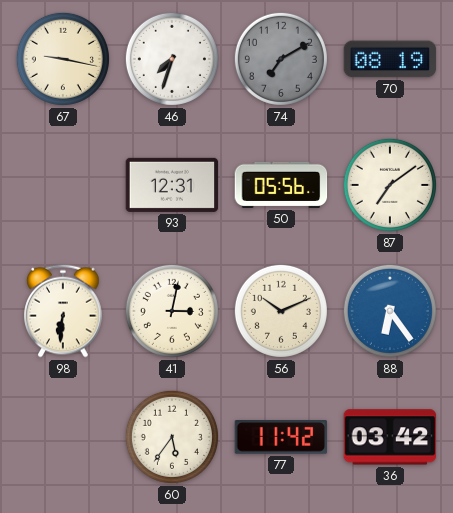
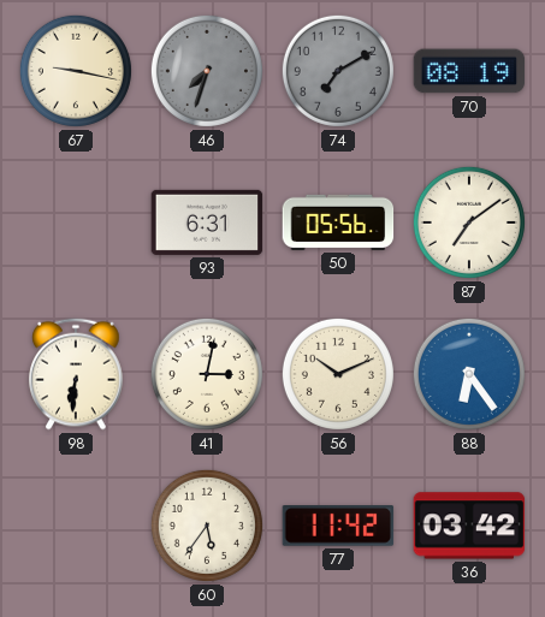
46 dial: white -> grey
93: 12:31 -> 6:31
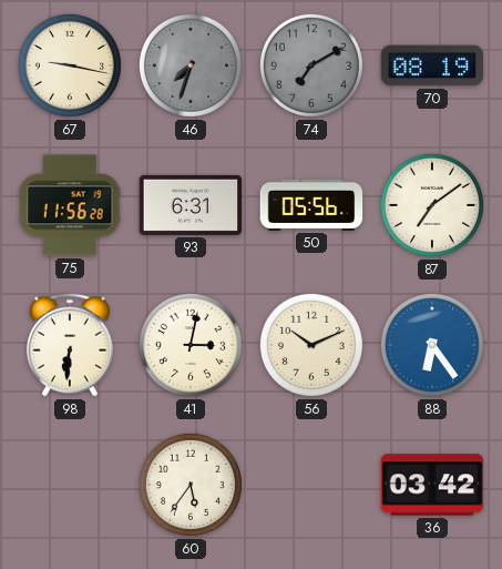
75: none -> 11:56
77: 11:42 -> none
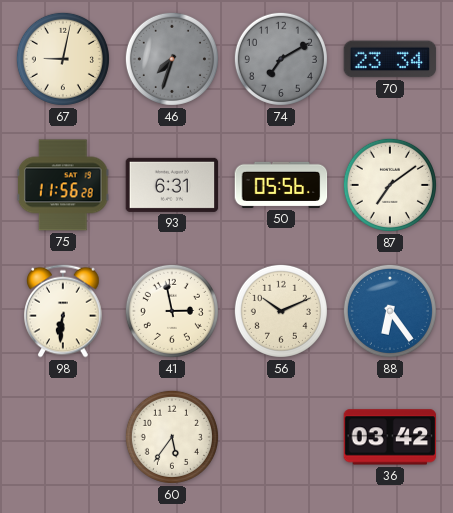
67: 9:17 -> 9:02
70: 08:19 -> 23:34
41: 3:02 -> 2:58
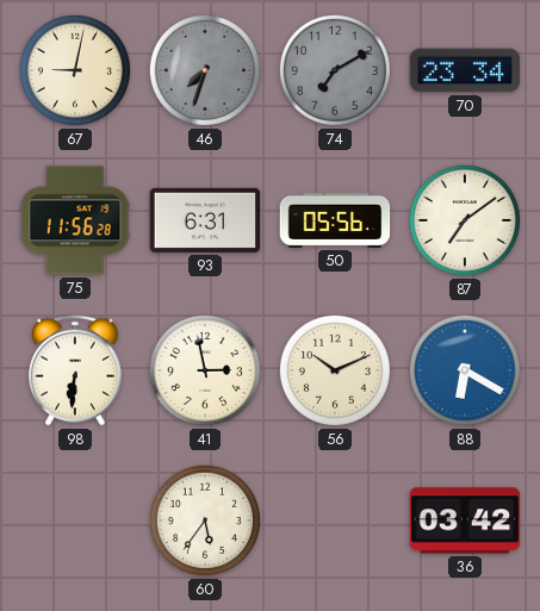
88: 6:24 -> 6:20
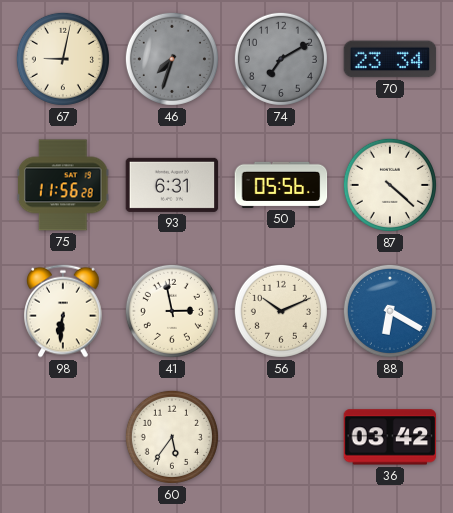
87: 7:09 -> 4:22
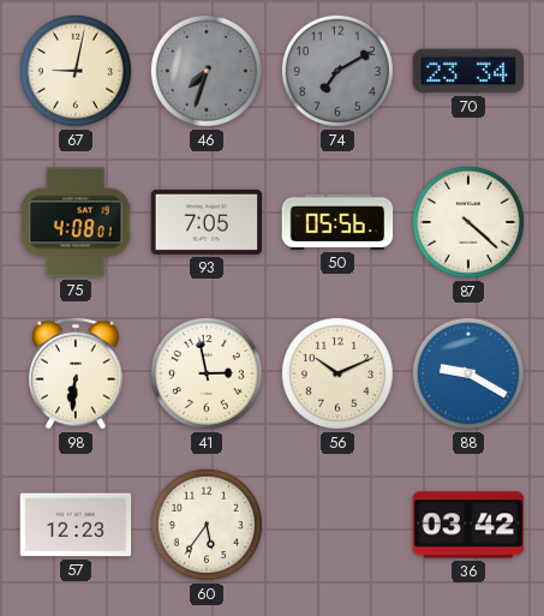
75: 11:56 -> 4:08
93: 6:31 -> 7:05
88: 6:20 -> 9:20
57: none -> 12:23
